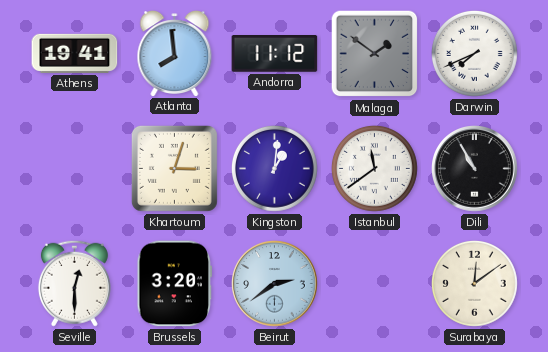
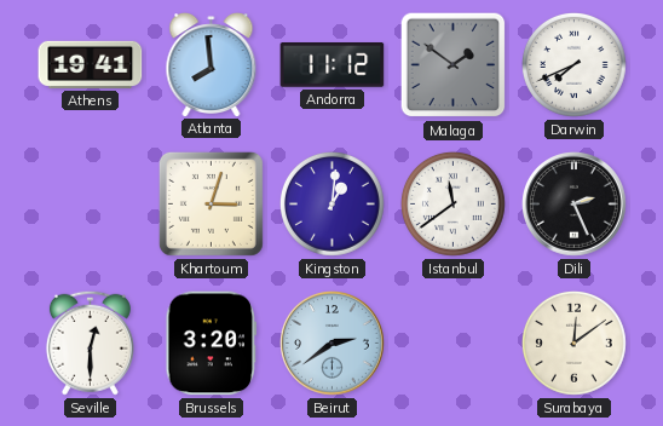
Dili: 10:55 -> 2:26
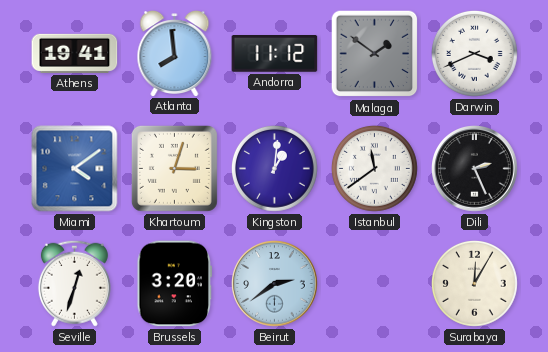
Darwin: 7:41 -> 3:41
Miami: none -> 4:09
Seville: 12:30 -> 12:33
Surabaya: 12:09 -> 12:05
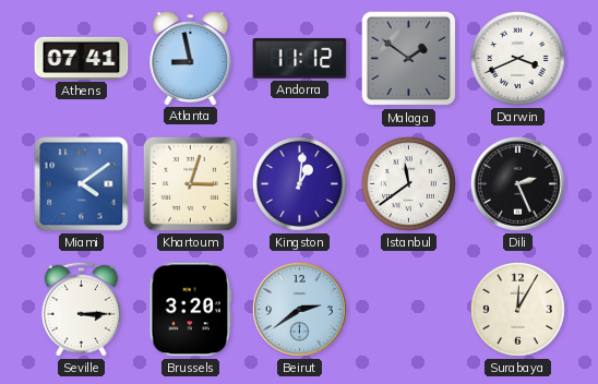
Athens: 19:41 -> 07:41
Atlanta: 7:59 -> 8:58
Seville: 12:33 -> 3:15
